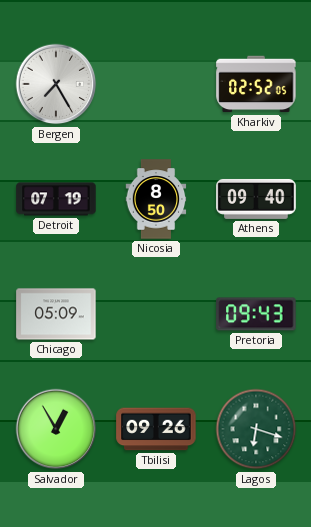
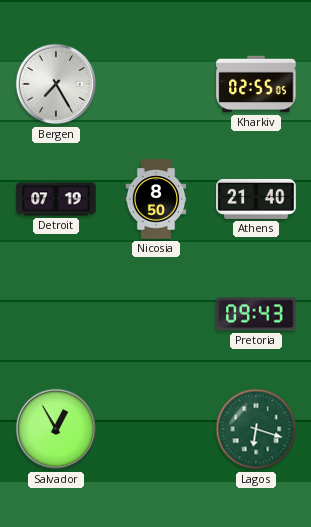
Kharkiv: 02:52 -> 02:55
Athens: 09:40 -> 21:40
Chicago: 05:09 -> none
Tbilisi: 09:26 -> none
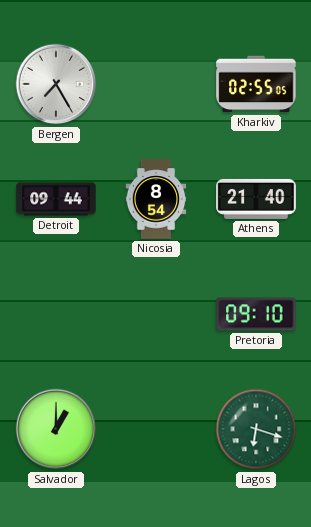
Detroit: 07:19 -> 09:44
Nicosia: 8:50 -> 8:54
Pretoria: 09:43 -> 09:10
Salvador: 12:55 -> 1:00
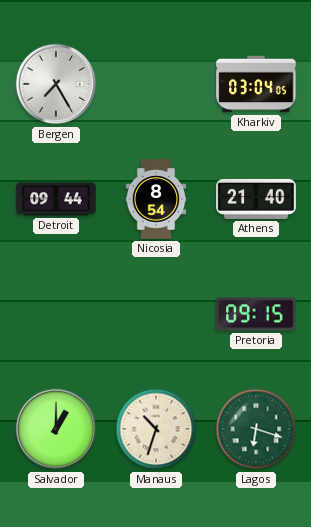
Kharkiv: 02:55 -> 03:04
Pretoria: 09:10 -> 09:15
Manaus: none -> 10:33
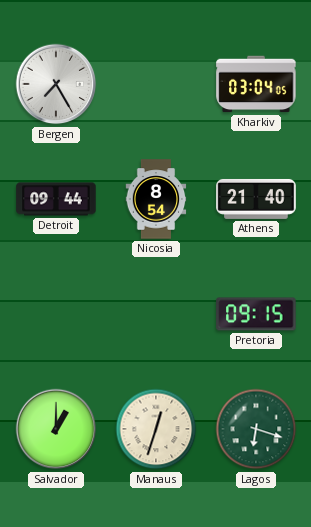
Manaus: 10:33 -> 12:33
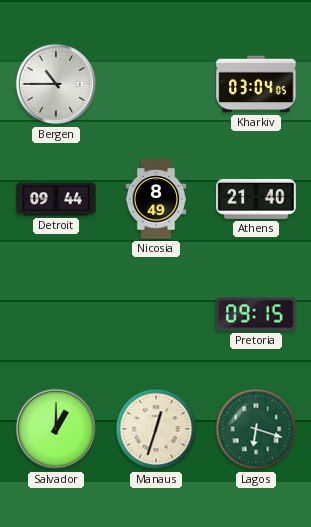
Bergen: 7:25 -> 10:45
Nicosia: 8:54 -> 8:49
